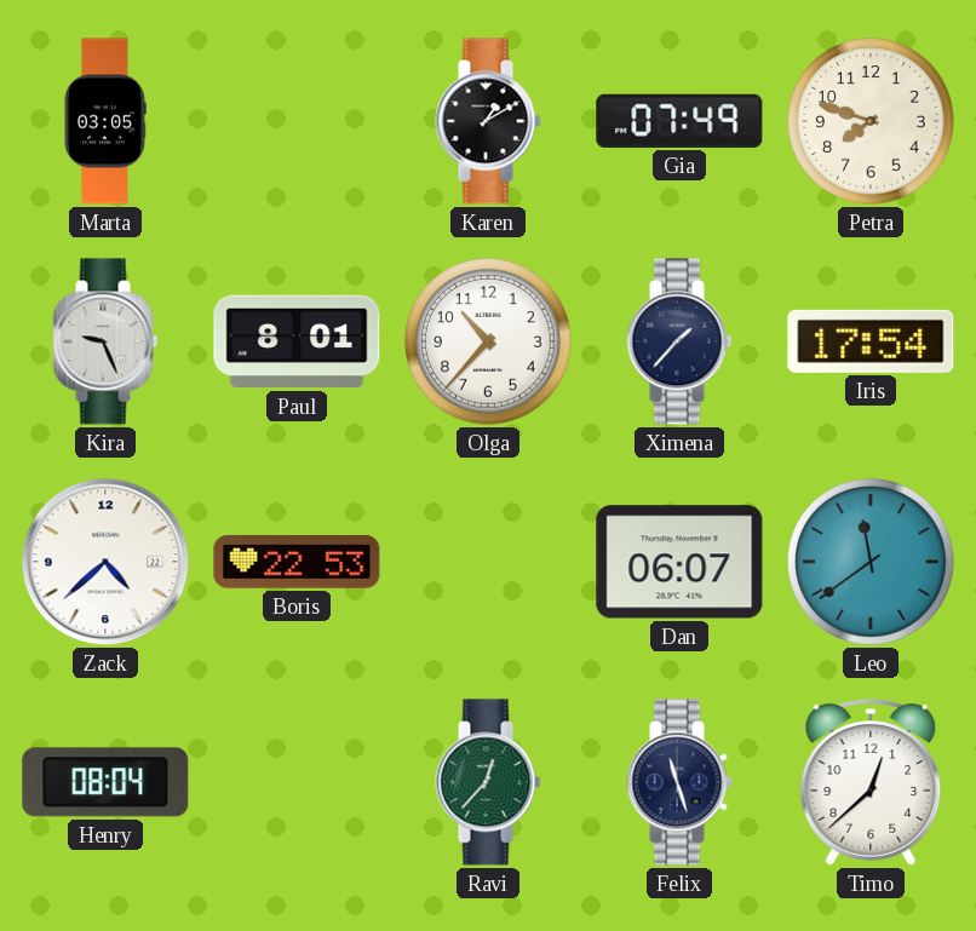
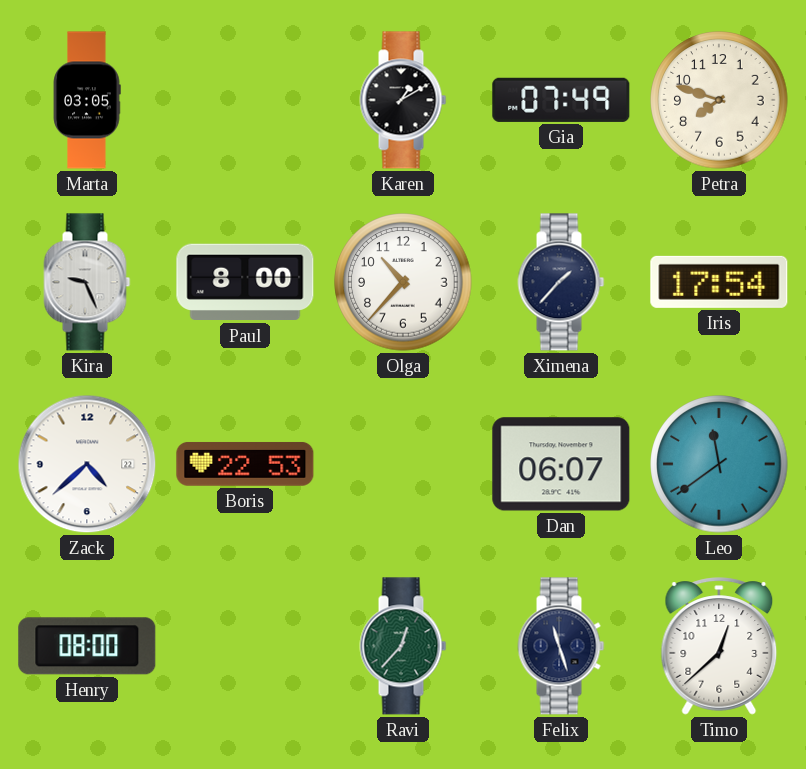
Paul: 8:01 -> 8:00
Henry: 08:04 -> 08:00
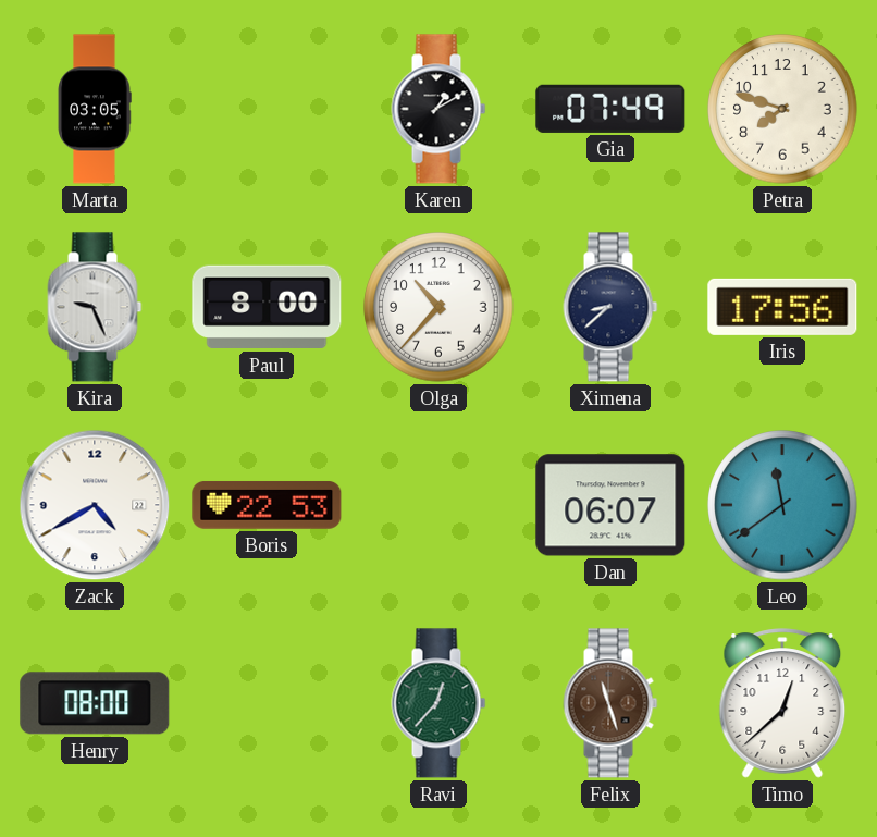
Ximena: 1:37 -> 8:38
Iris: 17:54 -> 17:56
Zack: 4:38 -> 4:40
Felix dial: navy -> brown
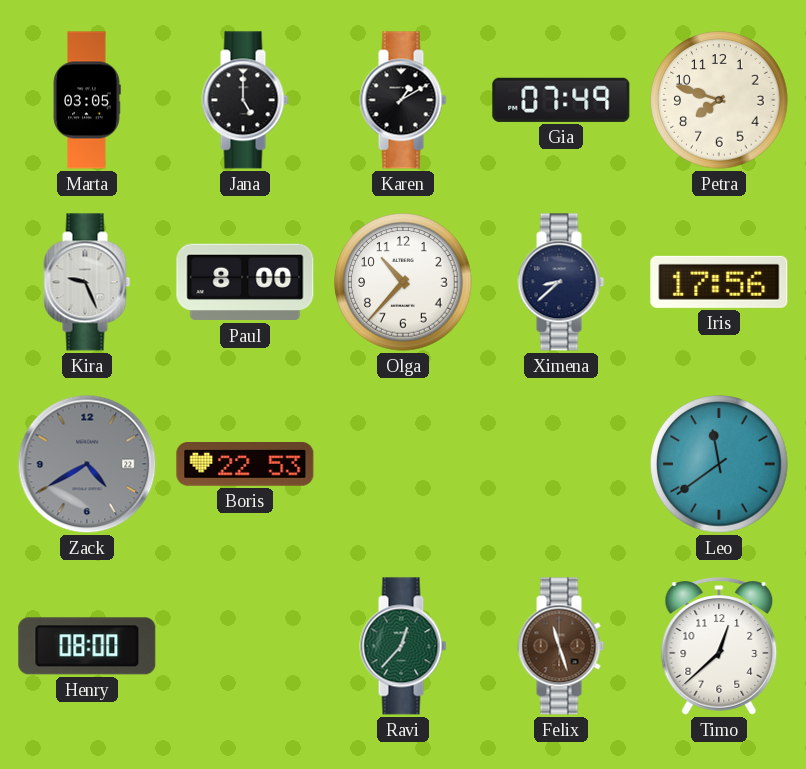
Jana: none -> 5:00
Zack dial: white -> grey
Dan: 06:07 -> none
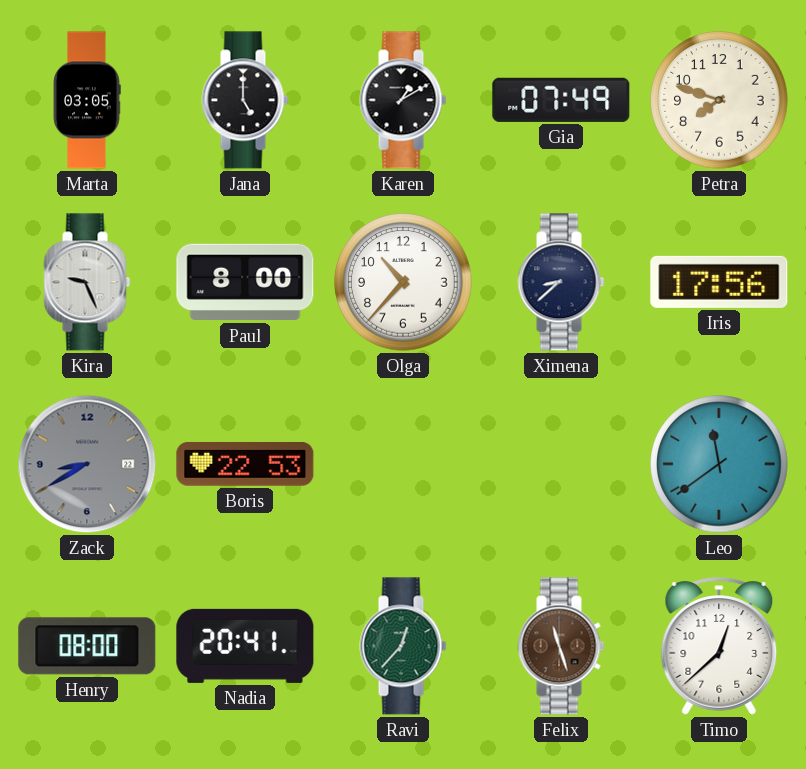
Zack: 4:40 -> 8:40
Nadia: none -> 20:41
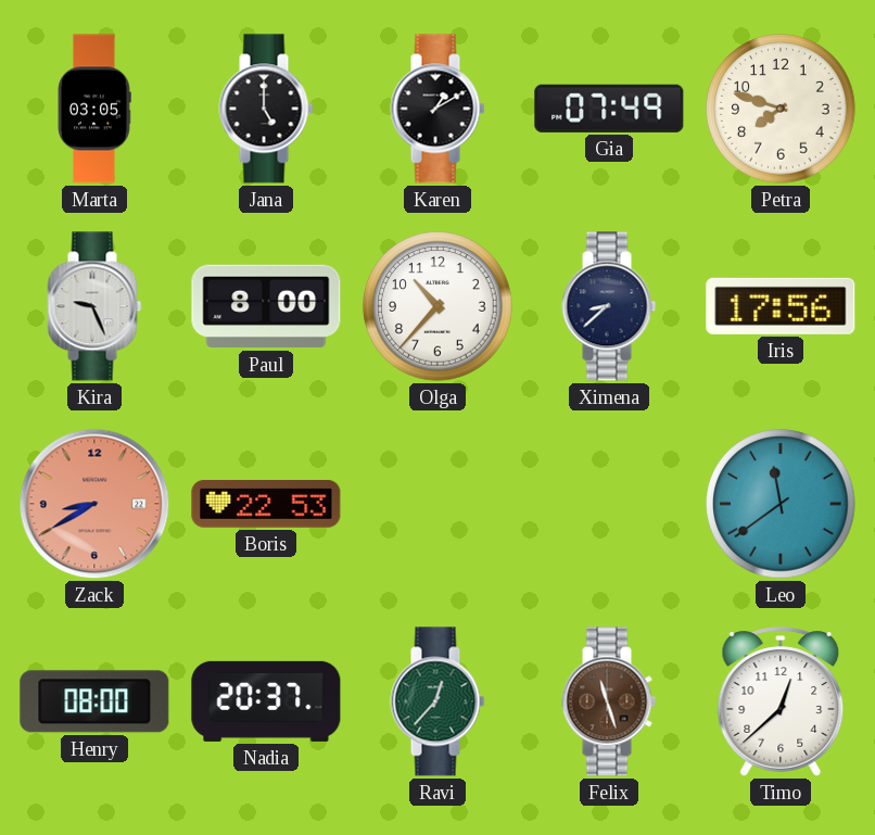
Zack dial: grey -> salmon
Nadia: 20:41 -> 20:37
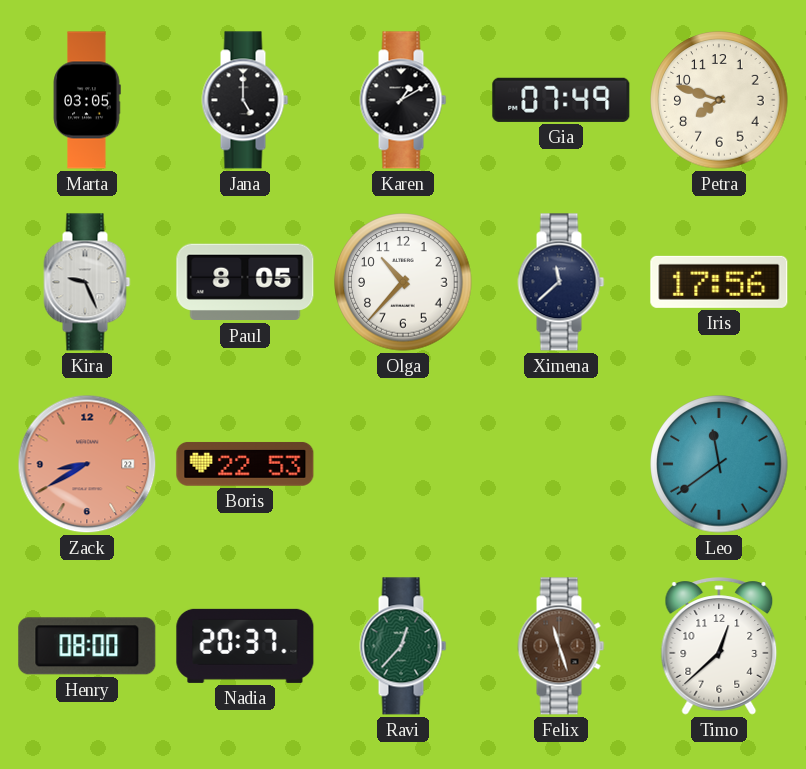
Paul: 8:00 -> 8:05
Ximena: 8:38 -> 11:38
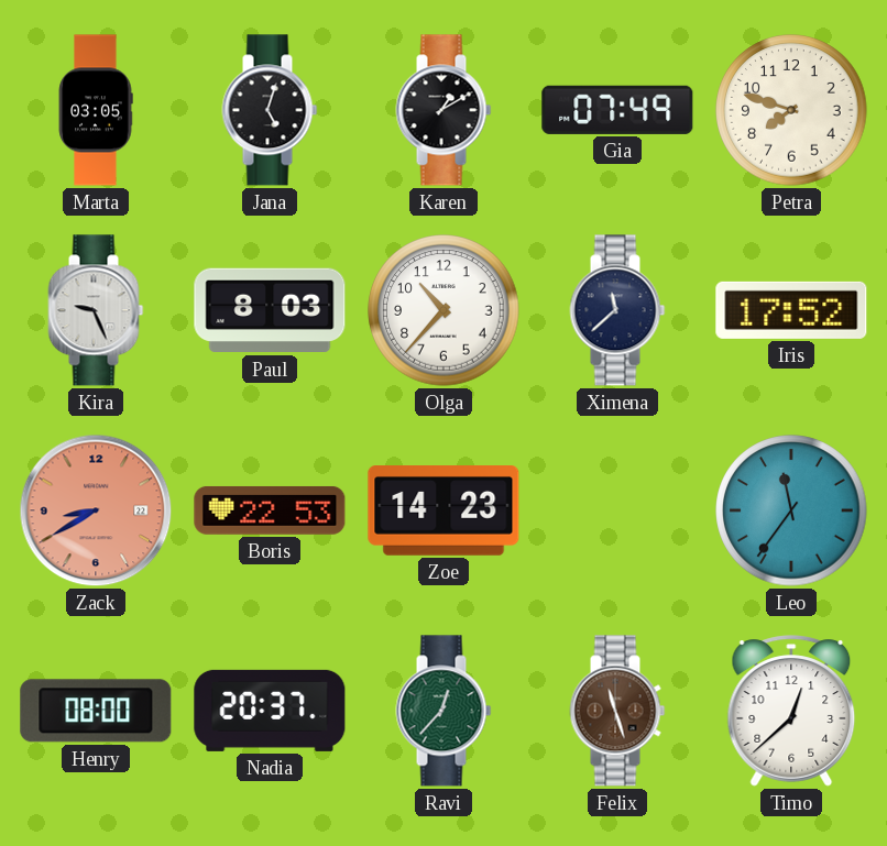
Jana: 5:00 -> 5:03
Paul: 8:05 -> 8:03
Iris: 17:56 -> 17:52
Zoe: none -> 14:23
Leo: 11:39 -> 11:36
